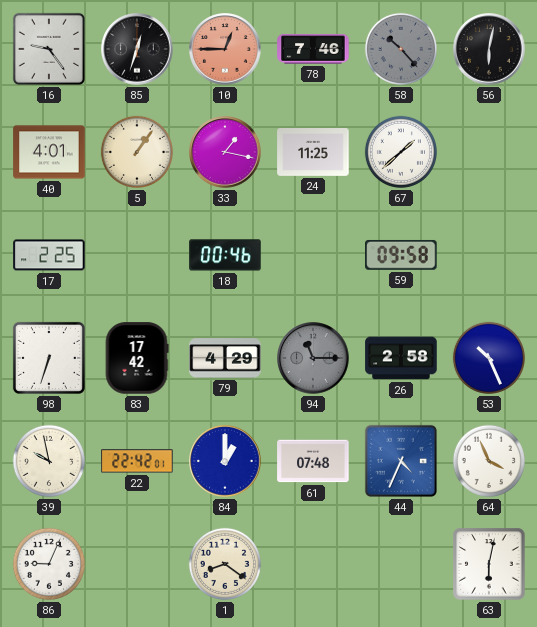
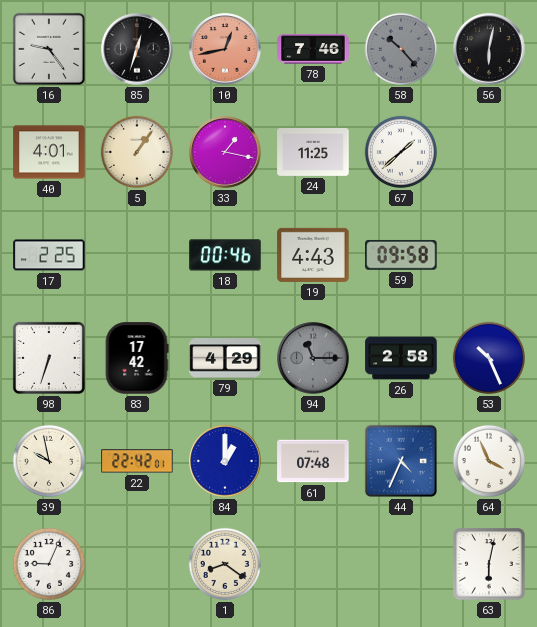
10: 12:45 -> 12:43
19: none -> 4:43
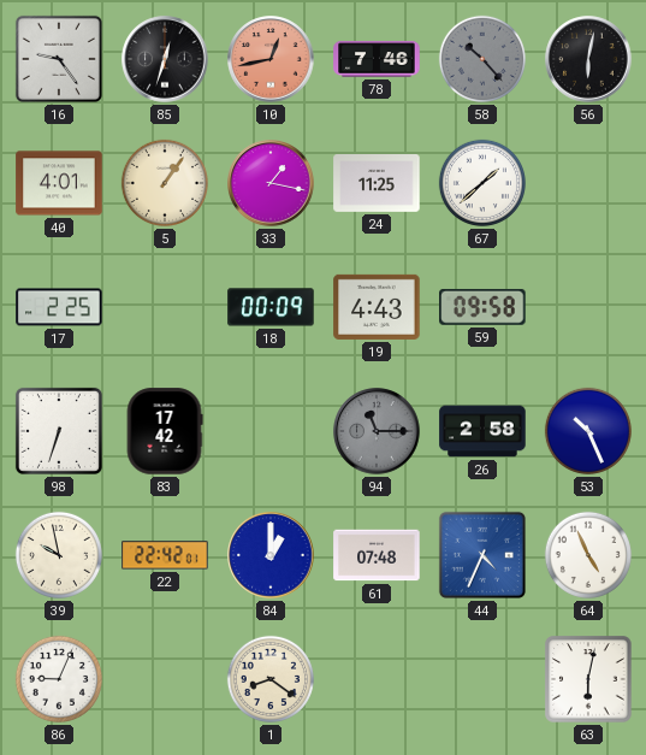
18: 00:46 -> 00:09
79: 4:29 -> none
64: 3:56 -> 4:56
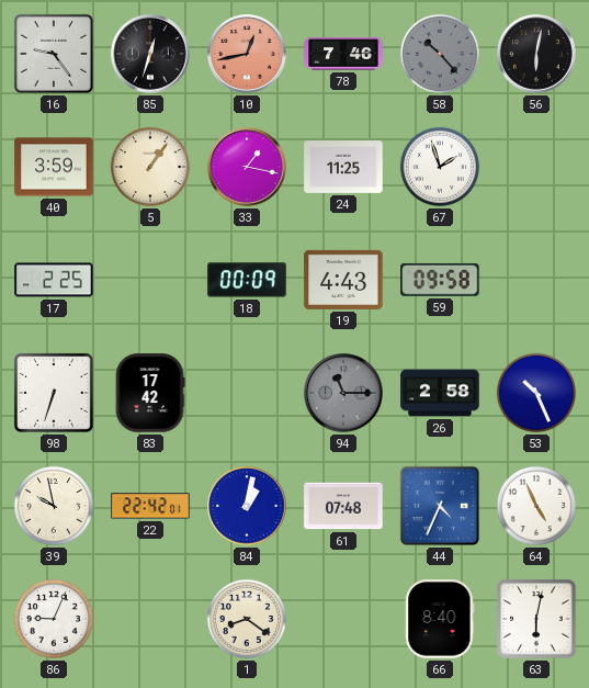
40: 4:01 -> 3:59
67: 1:38 -> 1:57
84: 1:00 -> 1:02
66: none -> 8:40
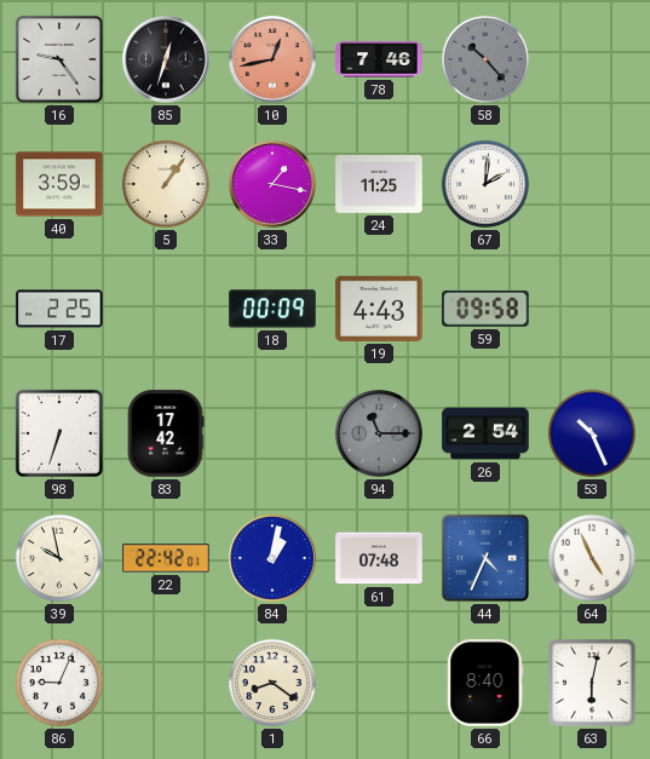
56: 6:02 -> none
67: 1:57 -> 2:01
26: 2:58 -> 2:54
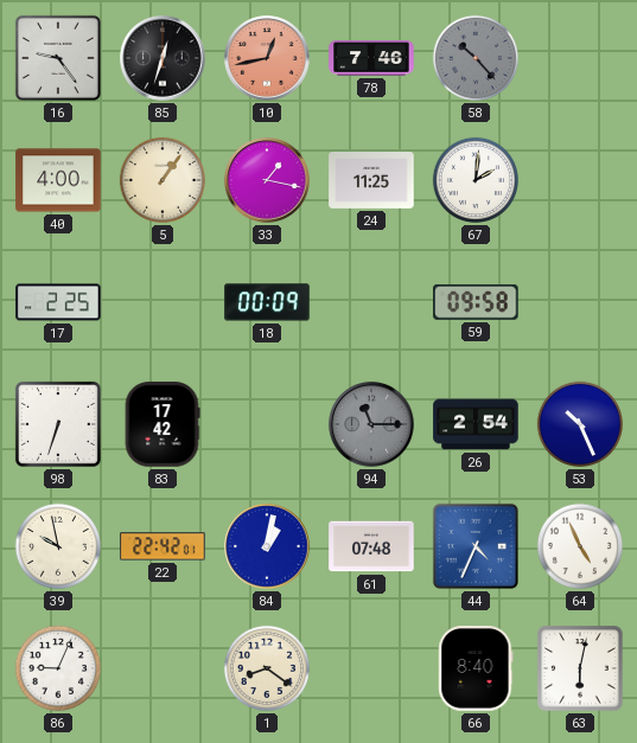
40: 3:59 -> 4:00
19: 4:43 -> none
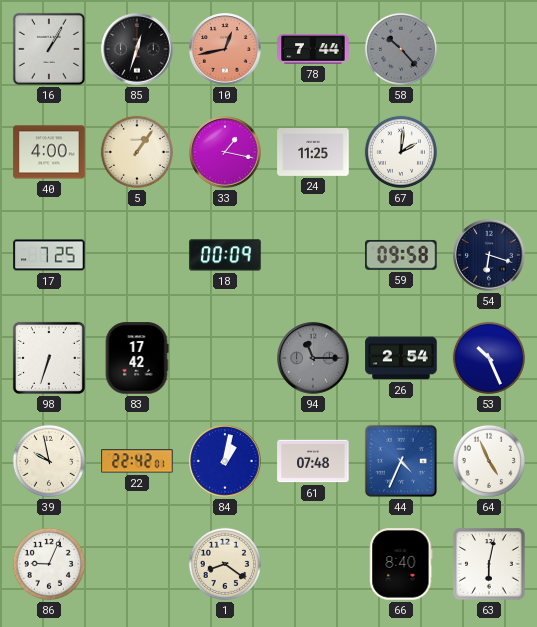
16: 9:24 -> 1:05
78: 7:46 -> 7:44
17: 2:25 -> 7:25
54: none -> 6:18
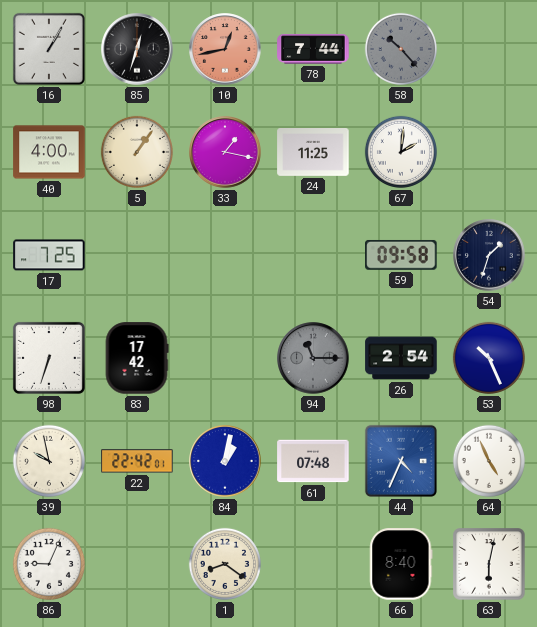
18: 00:09 -> none
54: 6:18 -> 1:33
